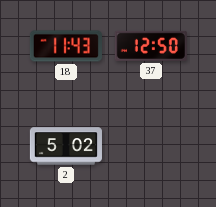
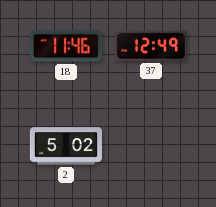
18: 11:43 -> 11:46
37: 12:50 -> 12:49
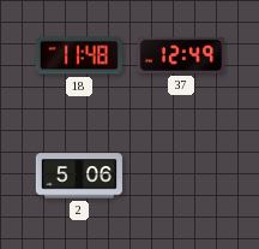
18: 11:46 -> 11:48
2: 5:02 -> 5:06
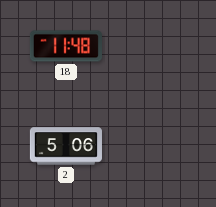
37: 12:49 -> none
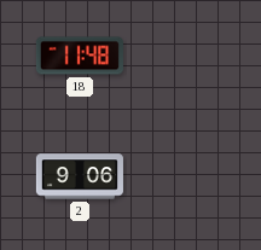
2: 5:06 -> 9:06
